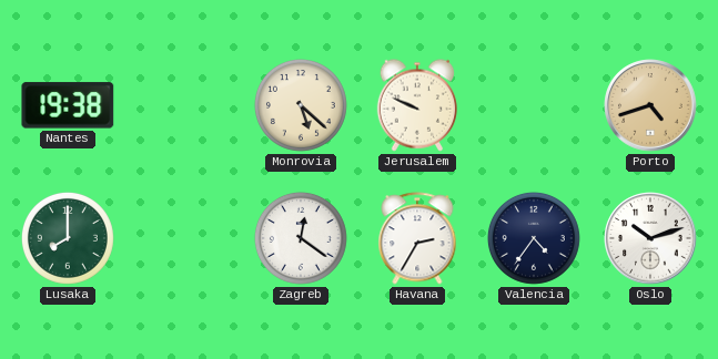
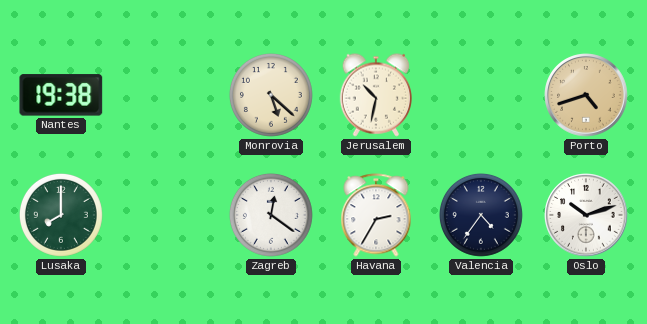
Jerusalem: 9:49 -> 10:32
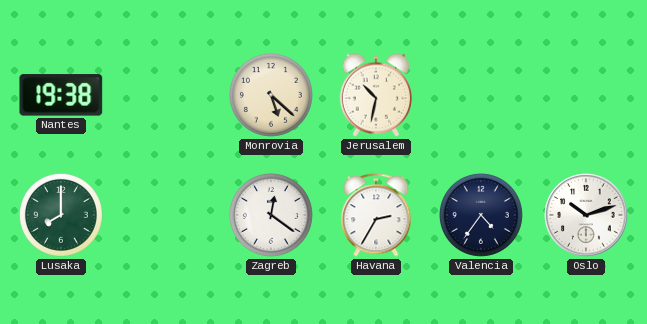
Porto: 4:42 -> none
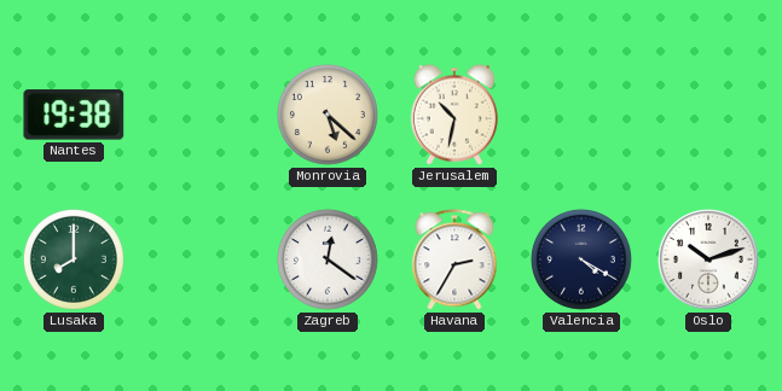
Valencia: 4:36 -> 4:20
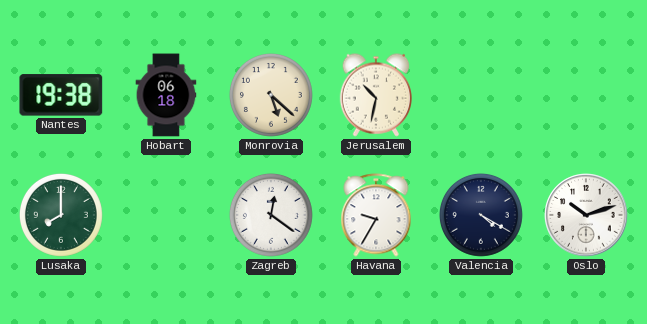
Hobart: none -> 06:18
Havana: 2:35 -> 9:35
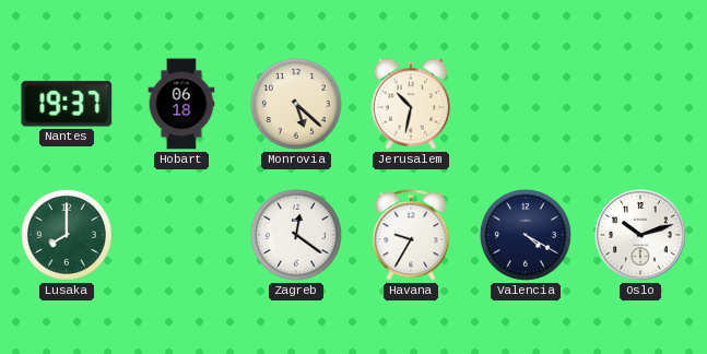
Nantes: 19:38 -> 19:37
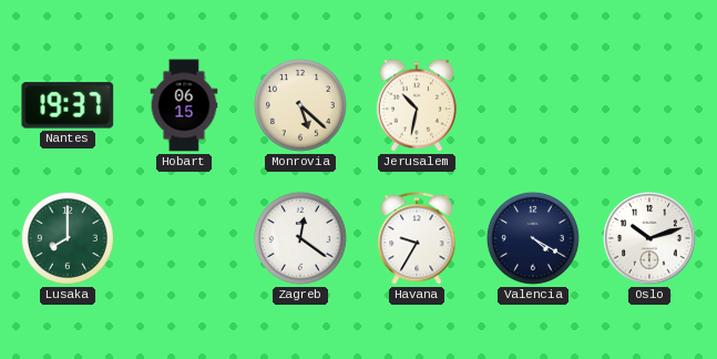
Hobart: 06:18 -> 06:15
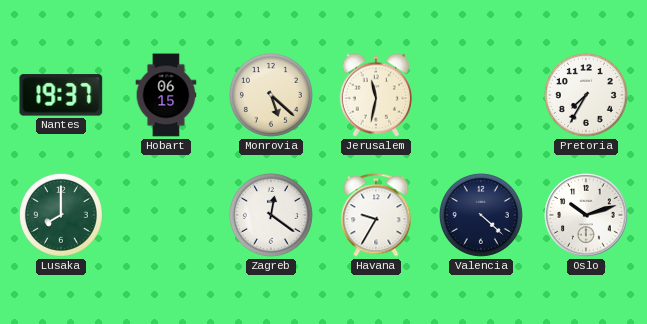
Jerusalem: 10:32 -> 11:32
Pretoria: none -> 7:35
Valencia: 4:20 -> 4:22
